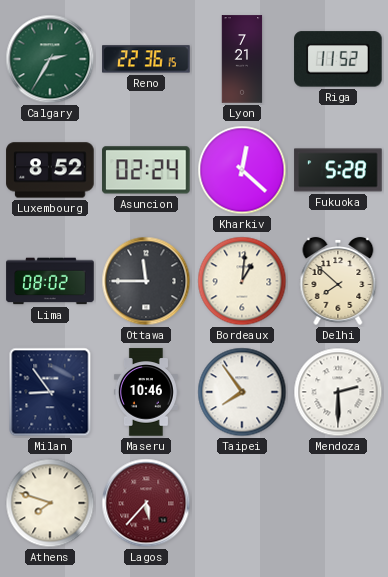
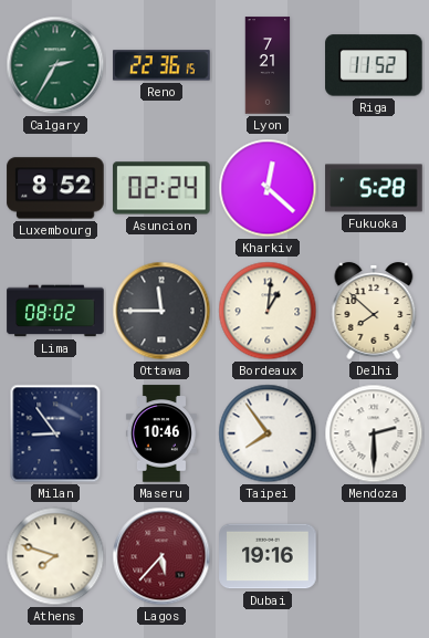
Dubai: none -> 19:16
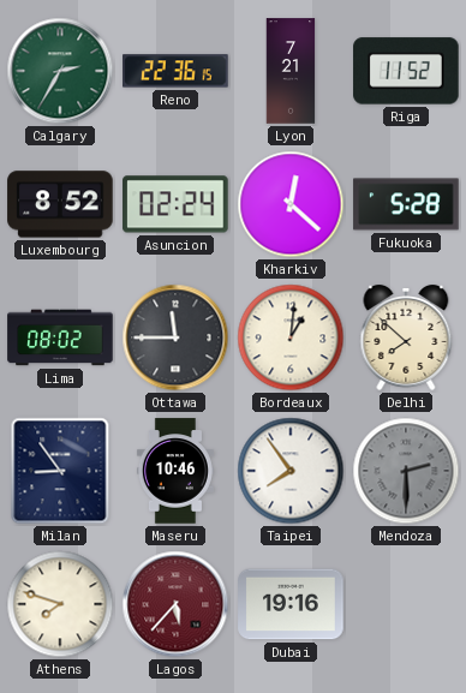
Mendoza dial: white -> grey
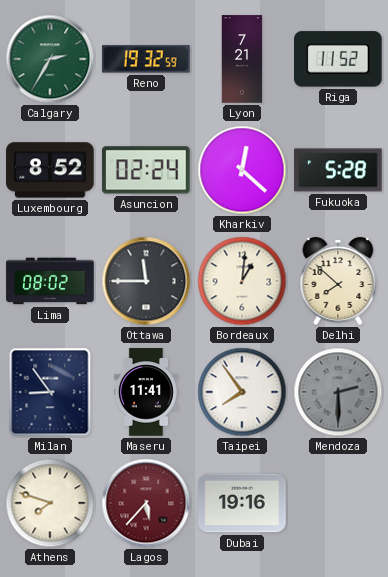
Reno: 22:36 -> 19:32
Maseru: 10:46 -> 11:41
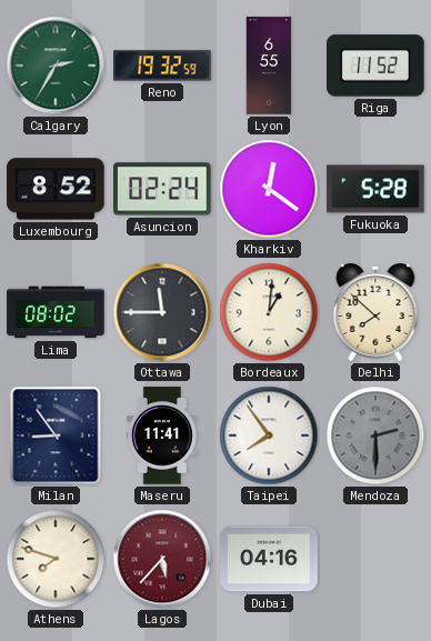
Lyon: 7:21 -> 6:55
Kharkiv: 12:22 -> 12:21
Dubai: 19:16 -> 04:16
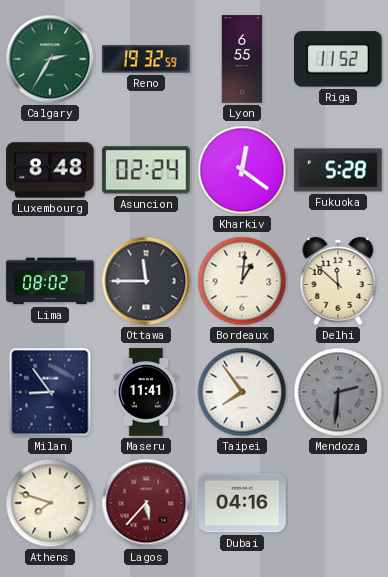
Luxembourg: 8:52 -> 8:48
Delhi: 7:52 -> 11:52
Mendoza: 2:30 -> 2:31
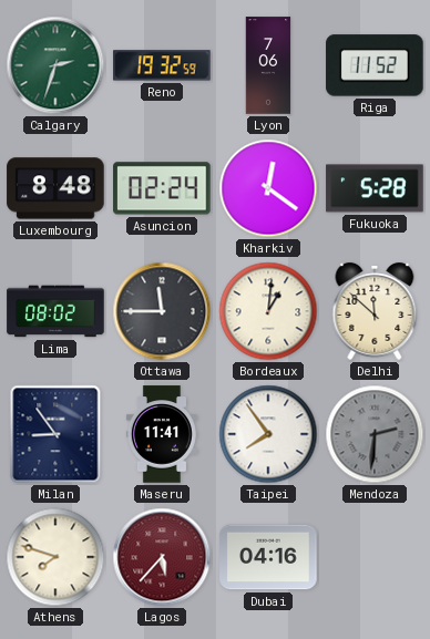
Calgary: 2:35 -> 2:33
Lyon: 6:55 -> 7:06
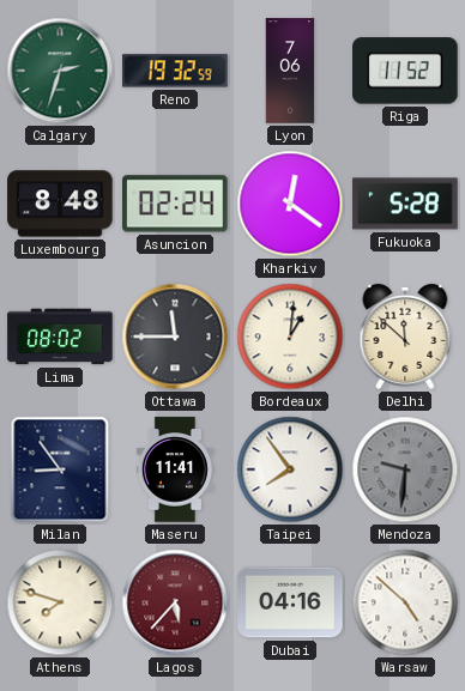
Mendoza: 2:31 -> 9:31
Warsaw: none -> 4:52
